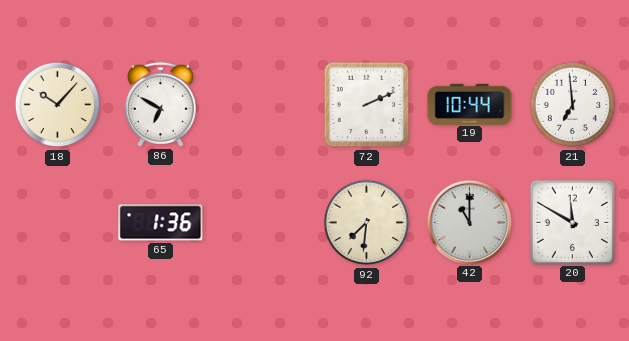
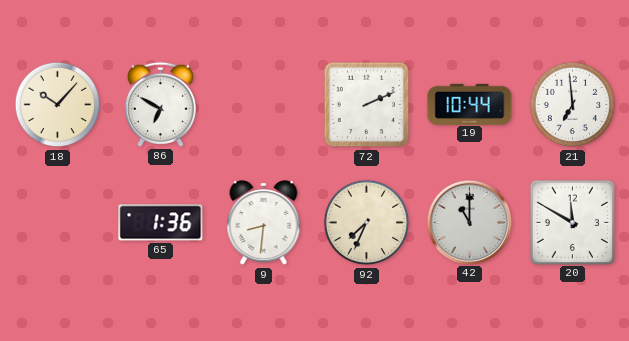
9: none -> 8:31
92: 7:31 -> 7:34
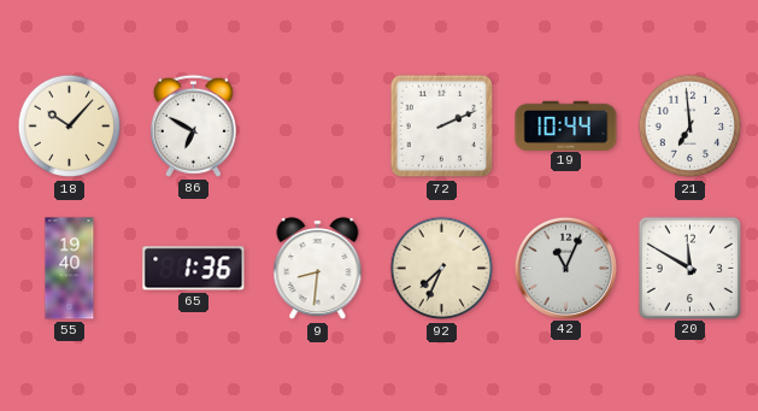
55: none -> 19:40
42: 11:00 -> 11:04
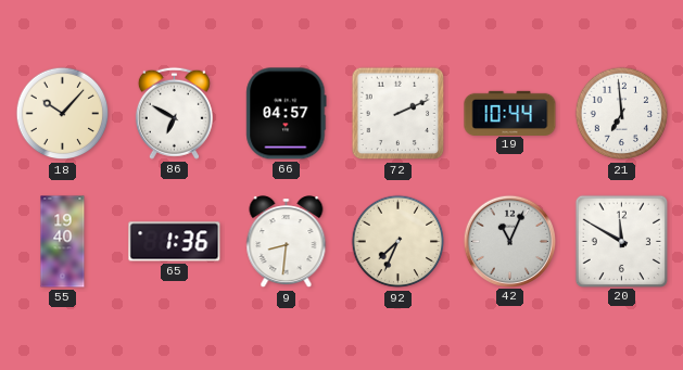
66: none -> 04:57
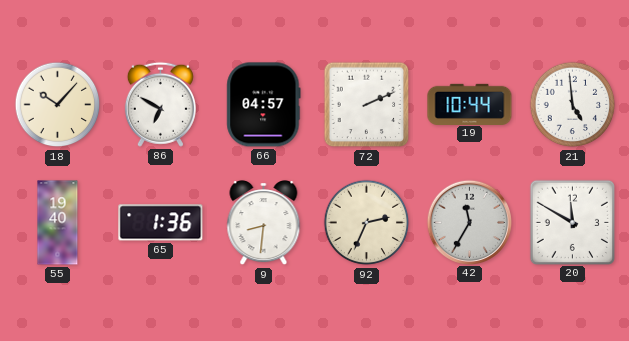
21: 6:59 -> 4:59
92: 7:34 -> 2:34
42: 11:04 -> 11:35
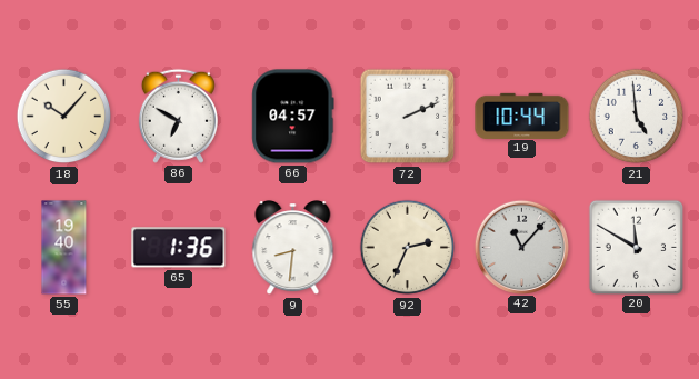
42: 11:35 -> 11:07
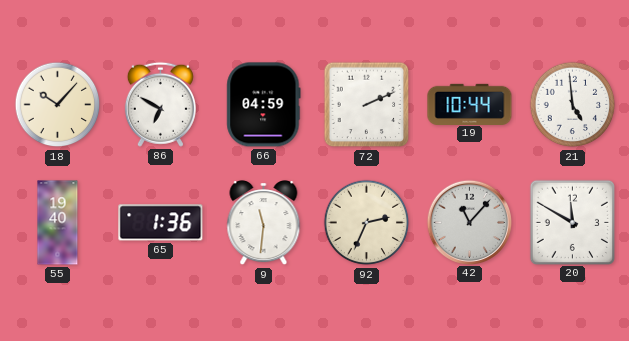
66: 04:57 -> 04:59
9: 8:31 -> 11:31
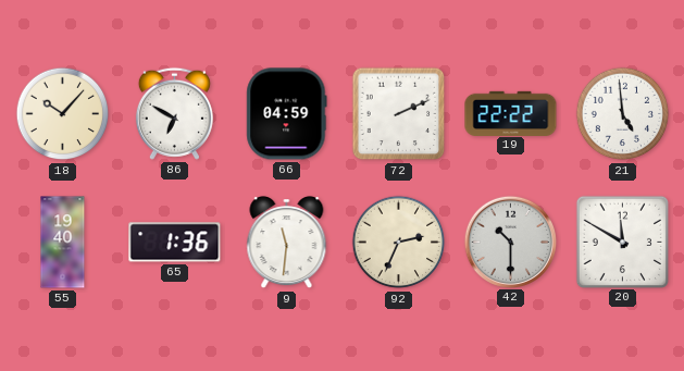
19: 10:44 -> 22:22
42: 11:07 -> 10:30
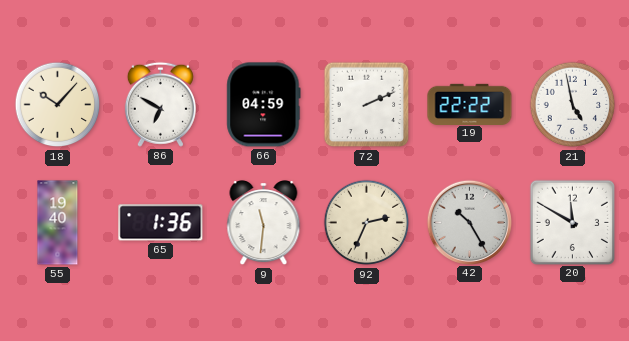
21: 4:59 -> 4:58
42: 10:30 -> 10:25
